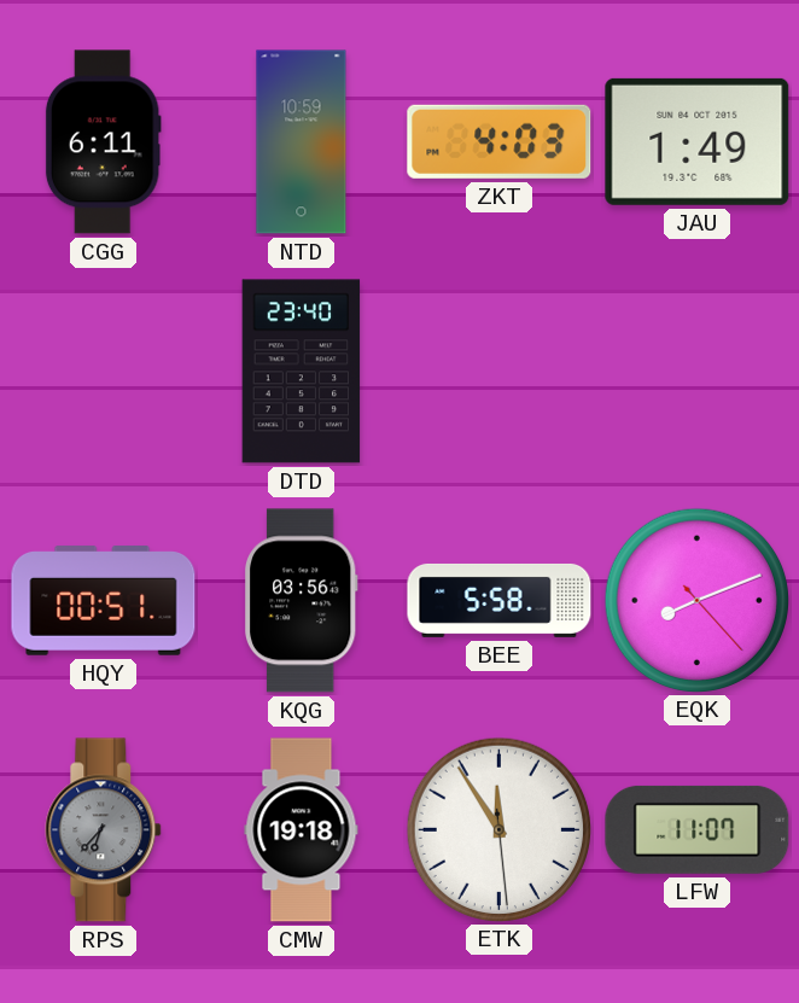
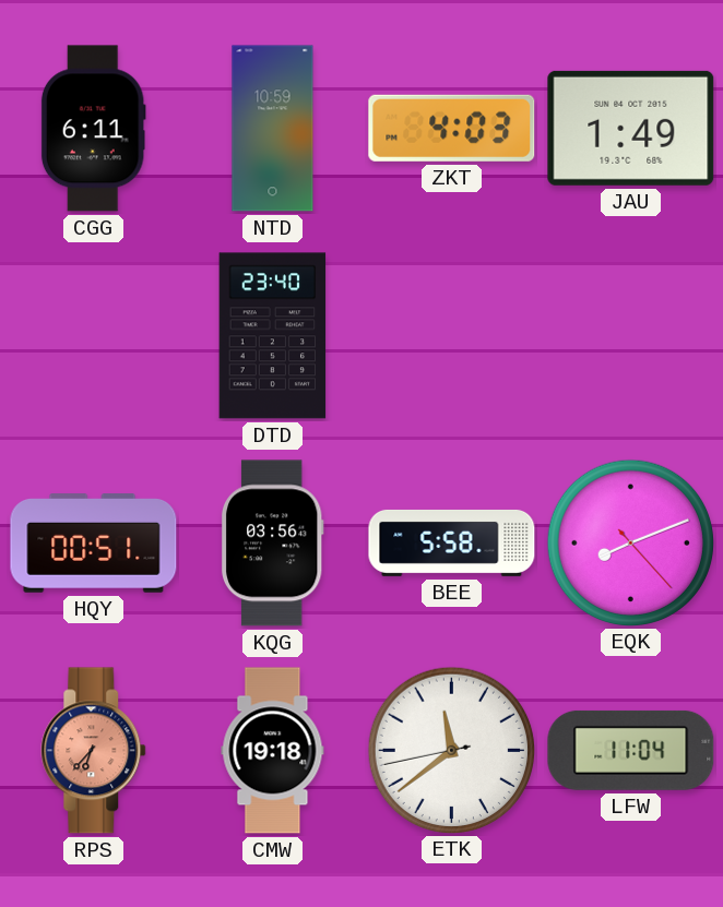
RPS dial: grey -> salmon
ETK: 11:54 -> 11:38
LFW: 11:07 -> 11:04
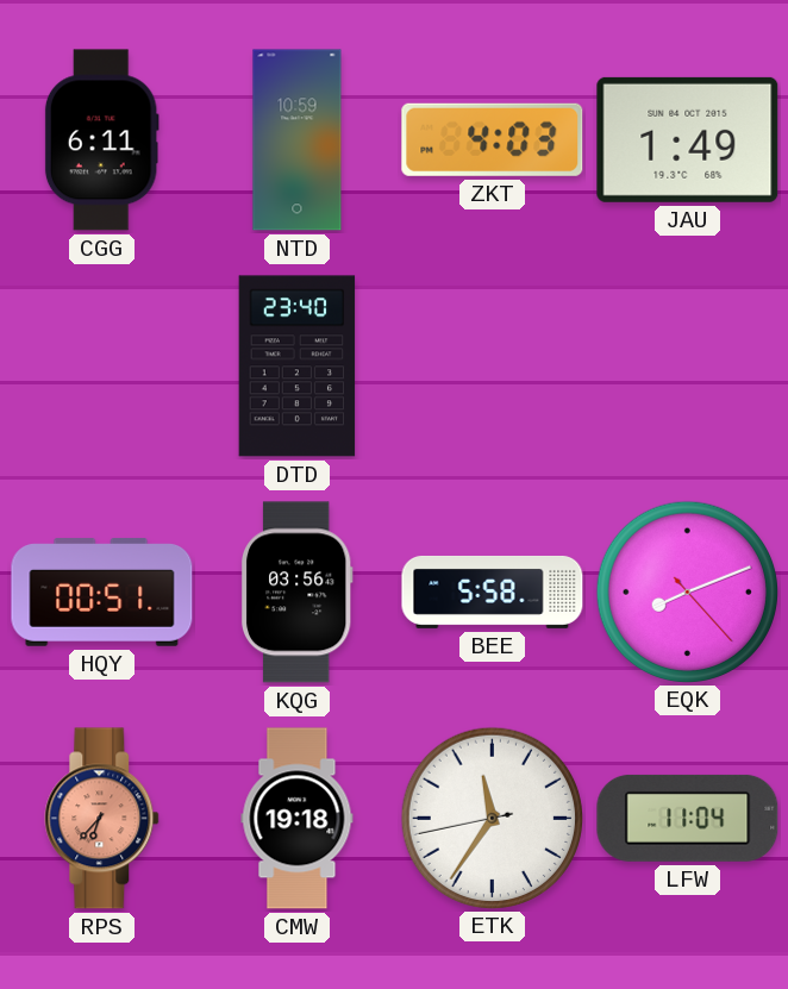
ETK: 11:38 -> 11:35
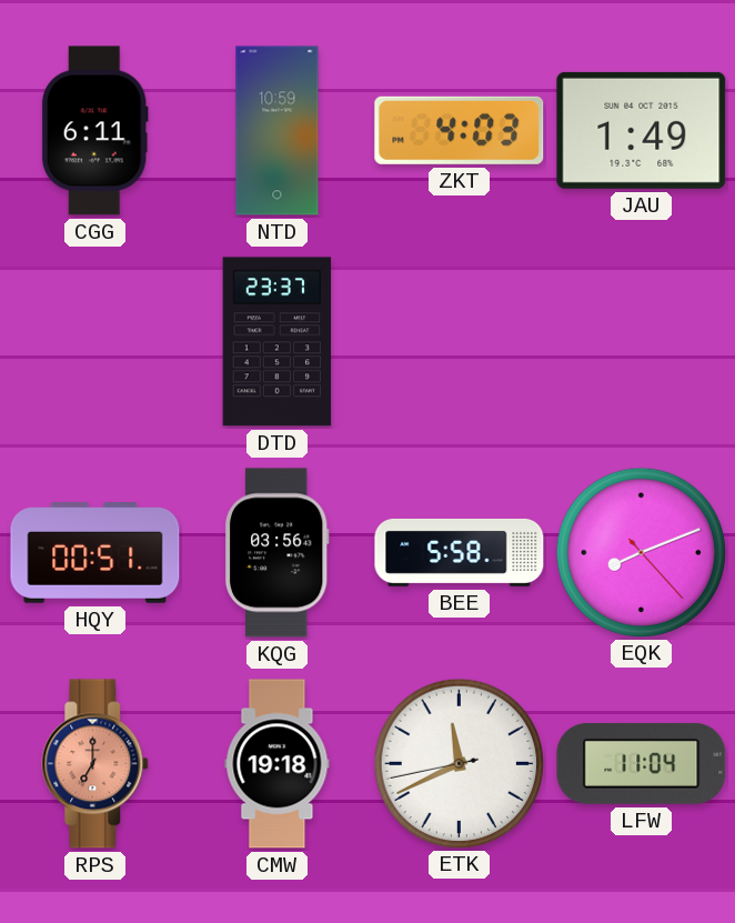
DTD: 23:40 -> 23:37
RPS: 6:37 -> 7:00
ETK: 11:35 -> 11:40
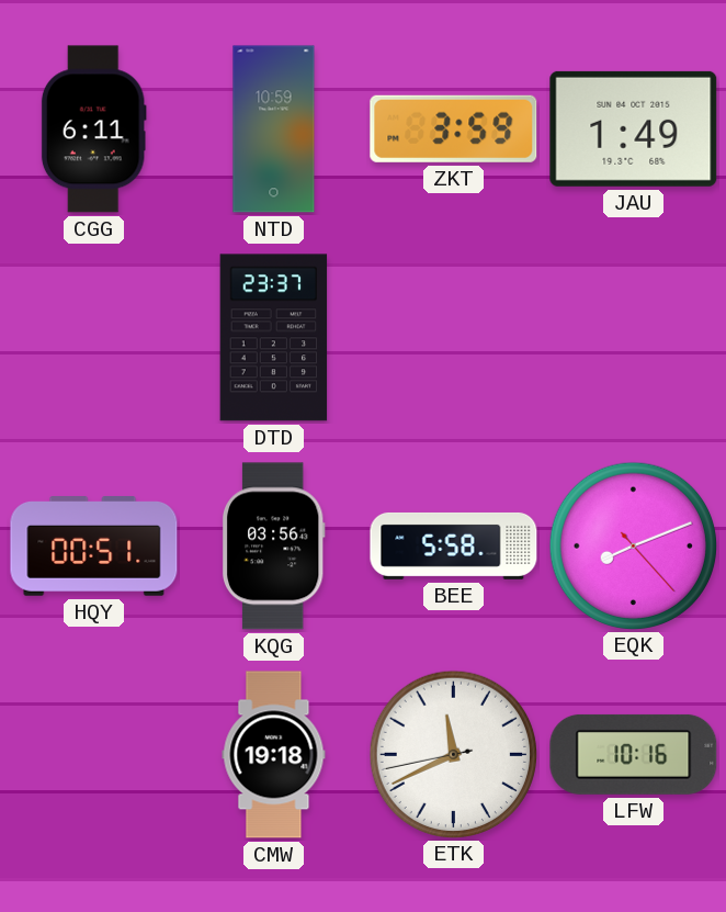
ZKT: 4:03 -> 3:59
RPS: 7:00 -> none
LFW: 11:04 -> 10:16
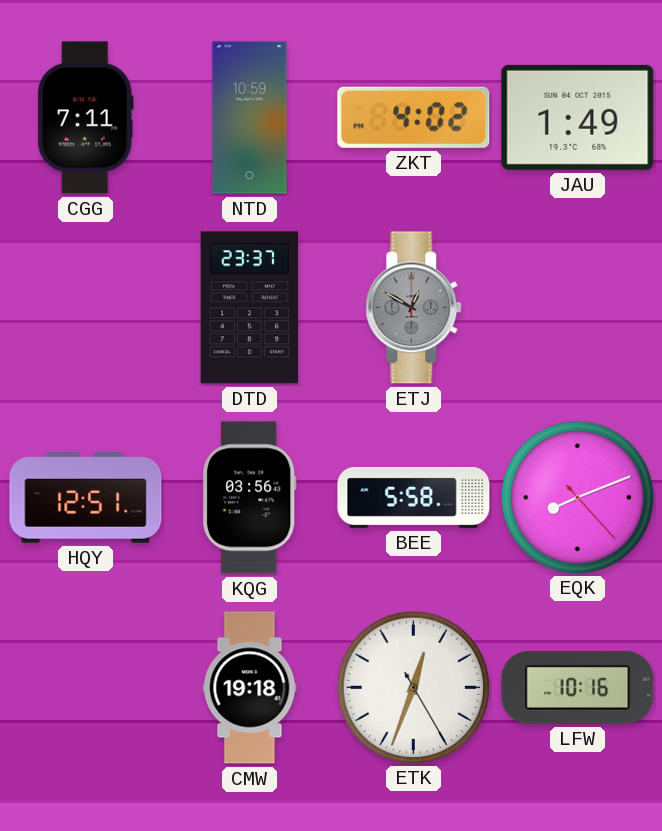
CGG: 6:11 -> 7:11
ZKT: 3:59 -> 4:02
ETJ: none -> 12:50
HQY: 00:51 -> 12:51
ETK: 11:40 -> 12:33
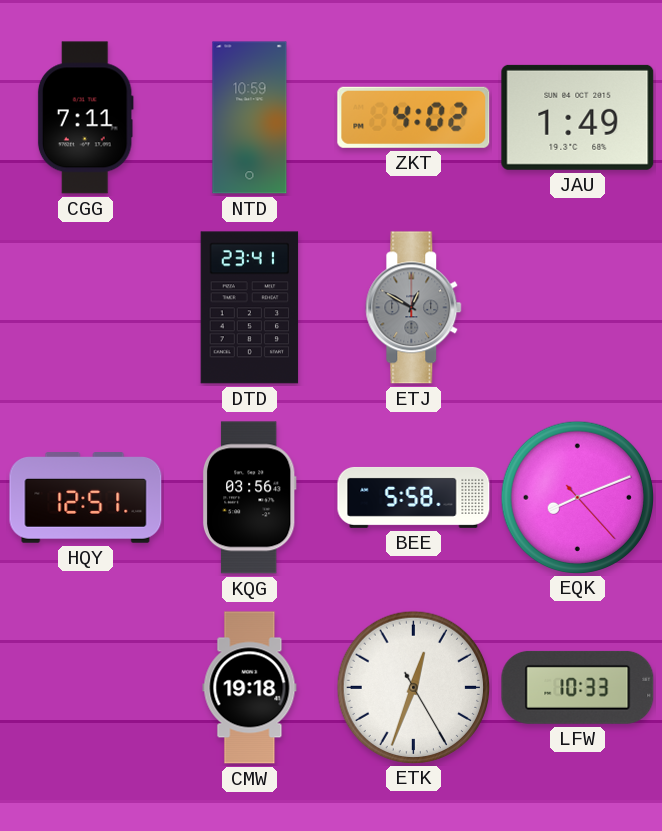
DTD: 23:37 -> 23:41
LFW: 10:16 -> 10:33
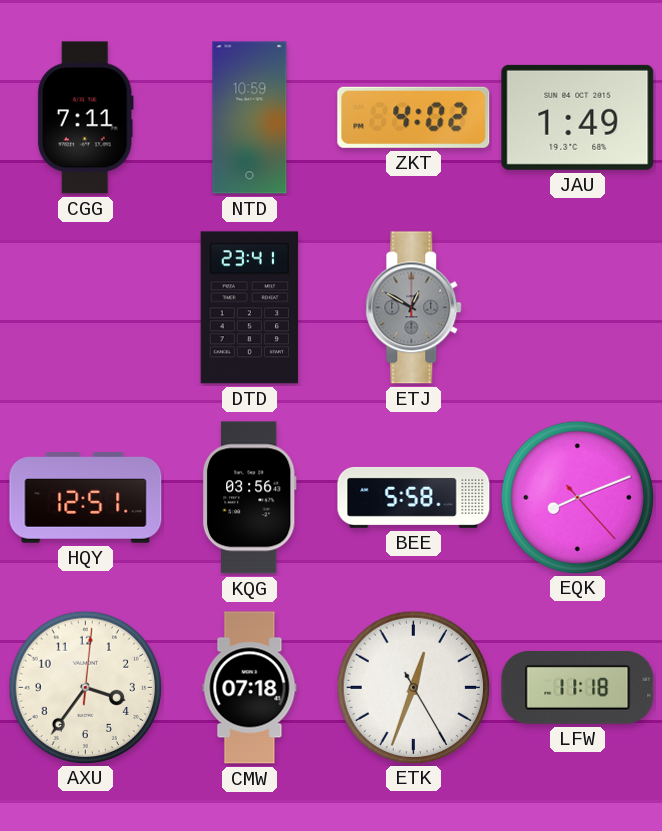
AXU: none -> 3:36
CMW: 19:18 -> 07:18
LFW: 10:33 -> 11:18
